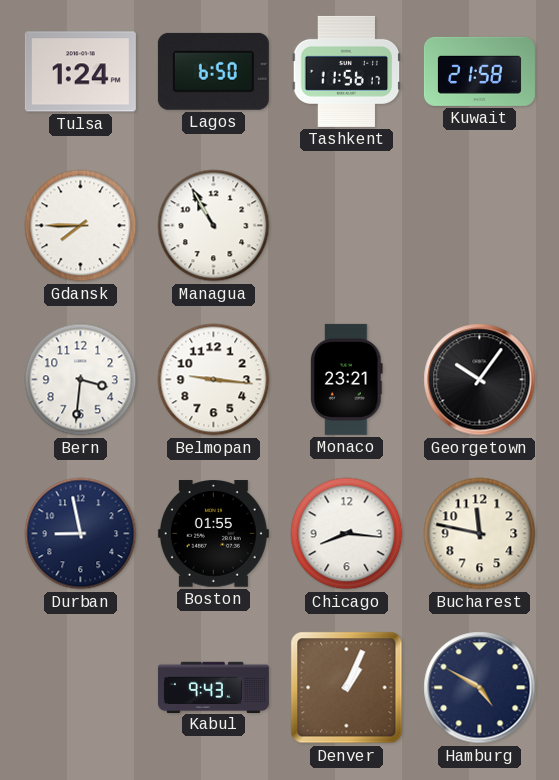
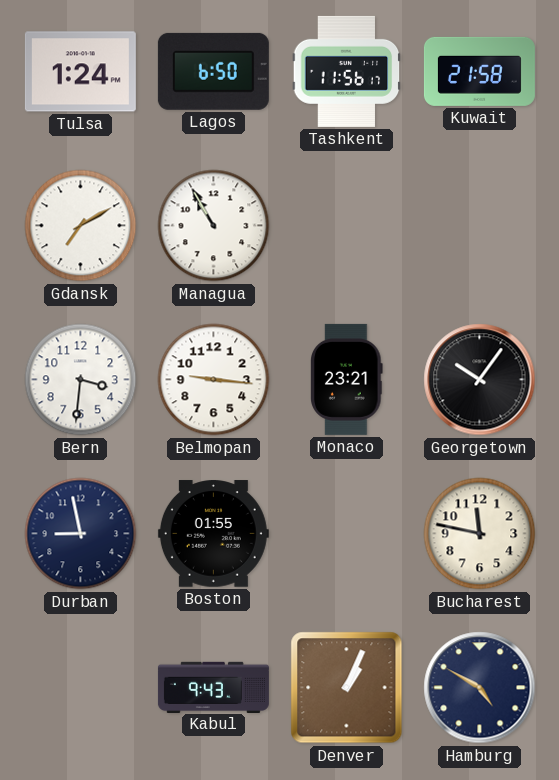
Gdansk: 7:45 -> 7:10
Chicago: 8:16 -> none
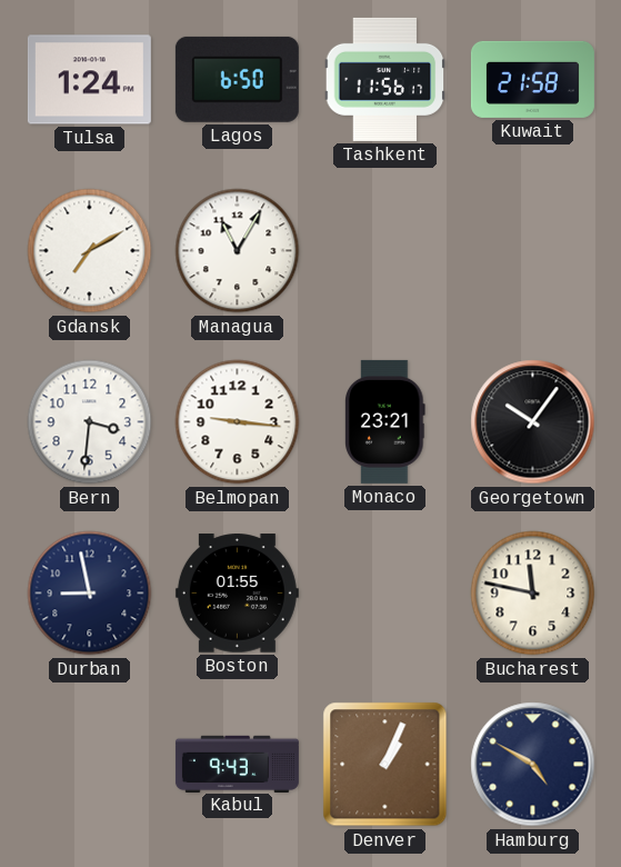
Managua: 10:55 -> 11:05
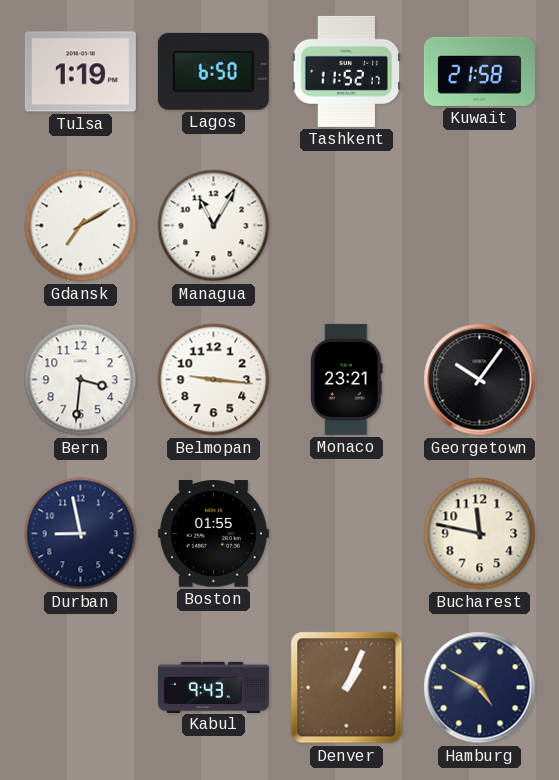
Tulsa: 1:24 -> 1:19
Tashkent: 11:56 -> 11:52
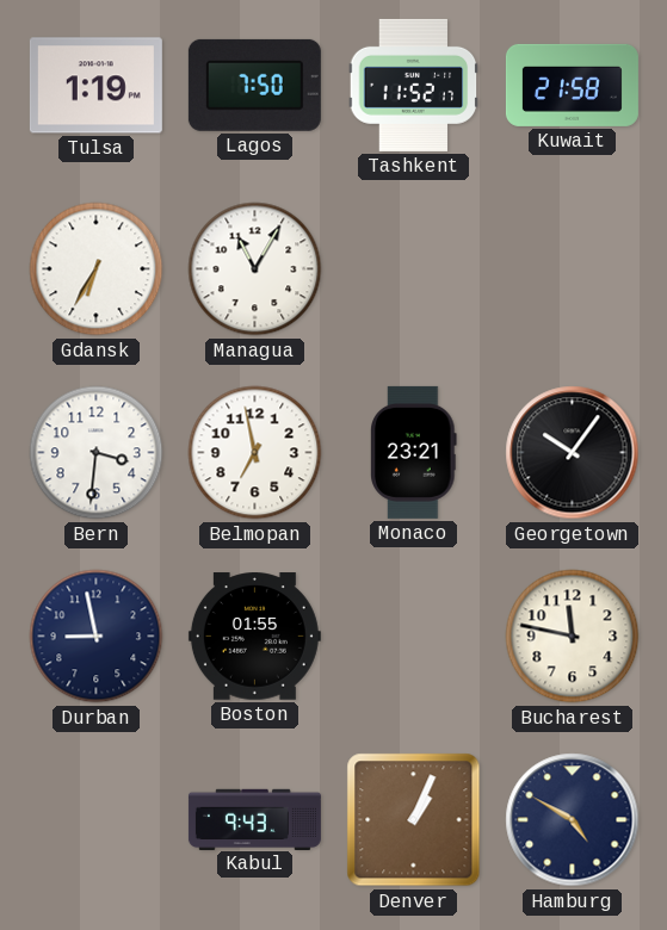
Lagos: 6:50 -> 7:50
Gdansk: 7:10 -> 6:35
Belmopan: 9:16 -> 6:58
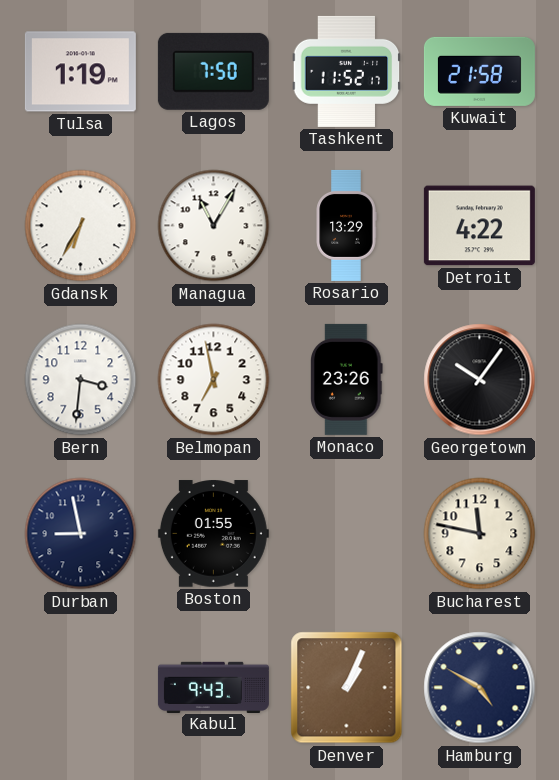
Rosario: none -> 13:29
Detroit: none -> 4:22
Monaco: 23:21 -> 23:26
